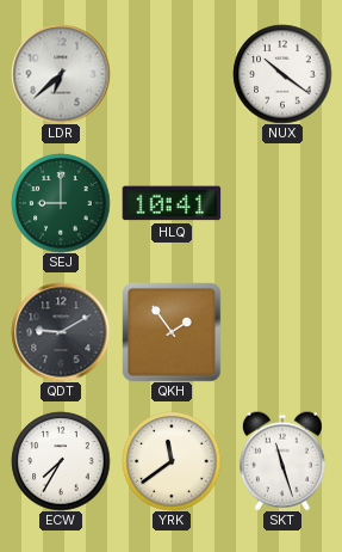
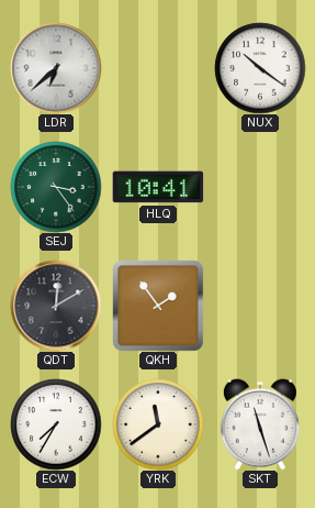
SEJ: 9:00 -> 3:24
QDT: 9:10 -> 12:10
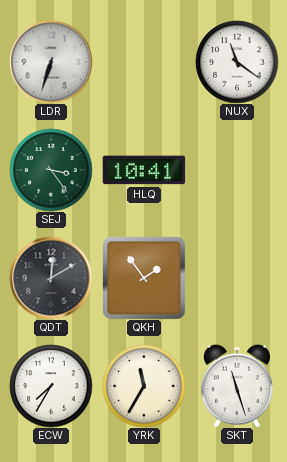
LDR: 6:38 -> 6:33
NUX: 10:21 -> 11:21
YRK: 11:39 -> 11:35
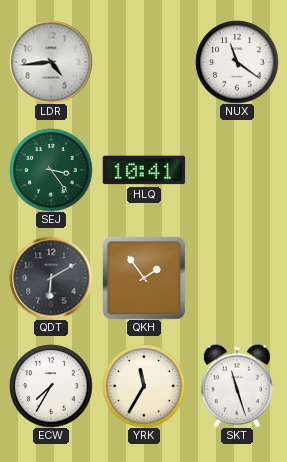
LDR: 6:33 -> 4:44
QDT: 12:10 -> 6:10
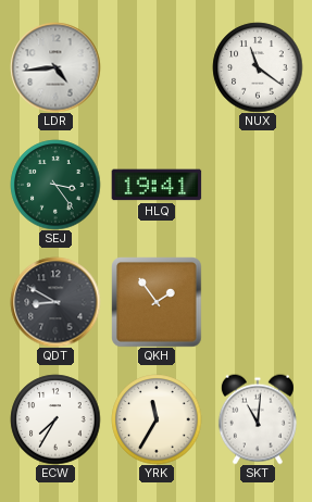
HLQ: 10:41 -> 19:41
QDT: 6:10 -> 8:50
SKT: 11:27 -> 11:01
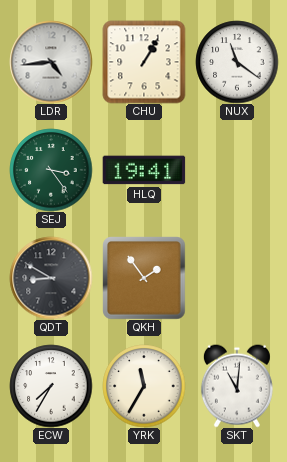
CHU: none -> 1:05
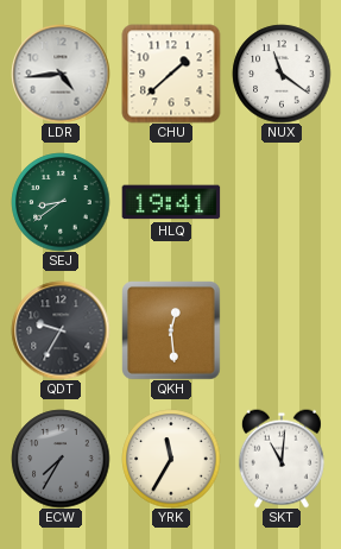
CHU: 1:05 -> 1:38
SEJ: 3:24 -> 8:39
QDT: 8:50 -> 9:35
QKH: 1:54 -> 12:29
ECW dial: white -> grey
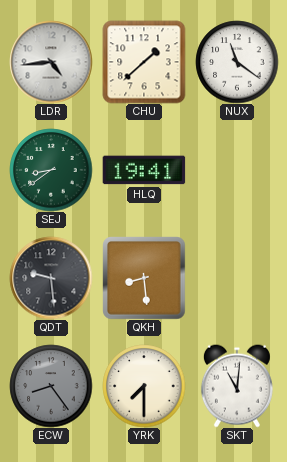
QDT: 9:35 -> 9:29
QKH: 12:29 -> 8:29
ECW: 7:35 -> 8:24
YRK: 11:35 -> 7:30
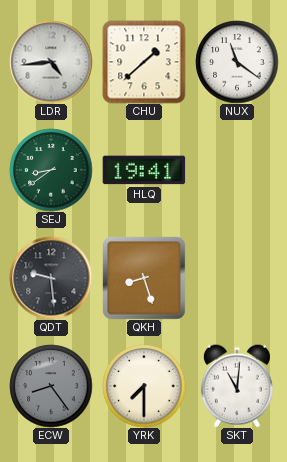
QKH: 8:29 -> 8:27
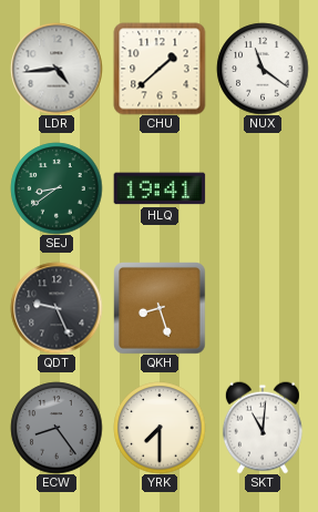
QDT: 9:29 -> 9:26
